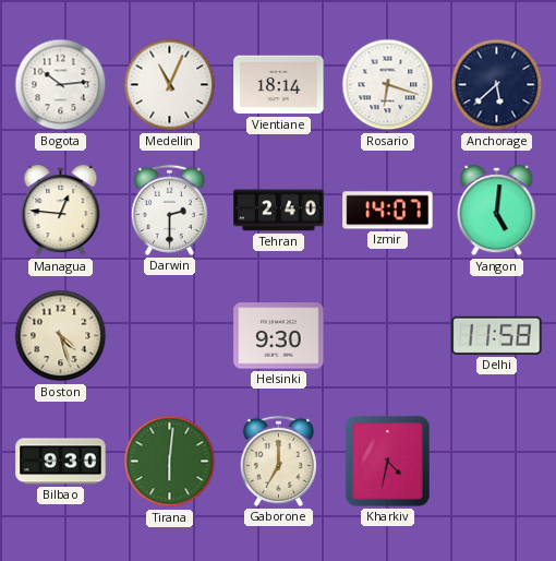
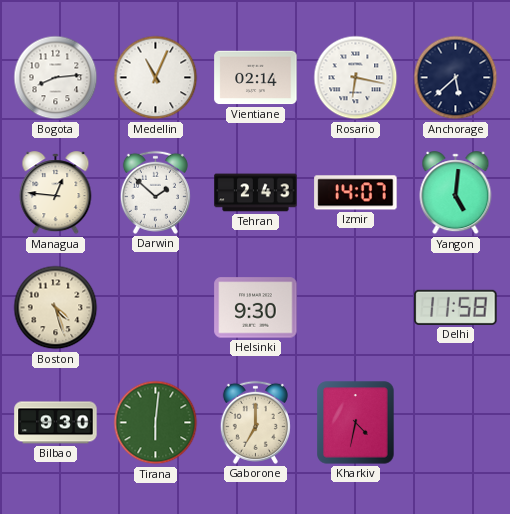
Bogota: 10:14 -> 8:14
Vientiane: 18:14 -> 02:14
Rosario: 6:18 -> 6:17
Darwin: 2:30 -> 1:52
Tehran: 2:40 -> 2:43
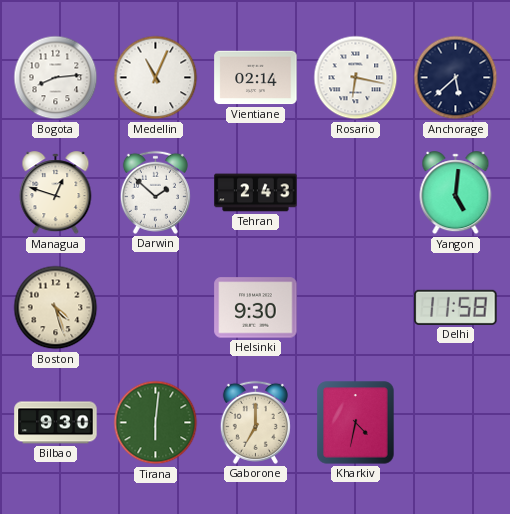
Managua: 12:46 -> 12:48
Izmir: 14:07 -> none
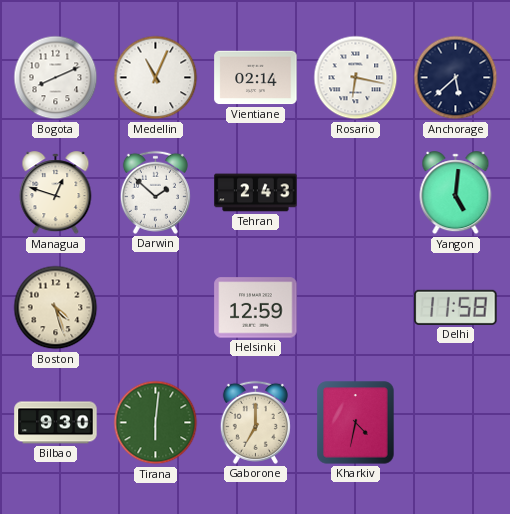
Bogota: 8:14 -> 8:11
Helsinki: 9:30 -> 12:59
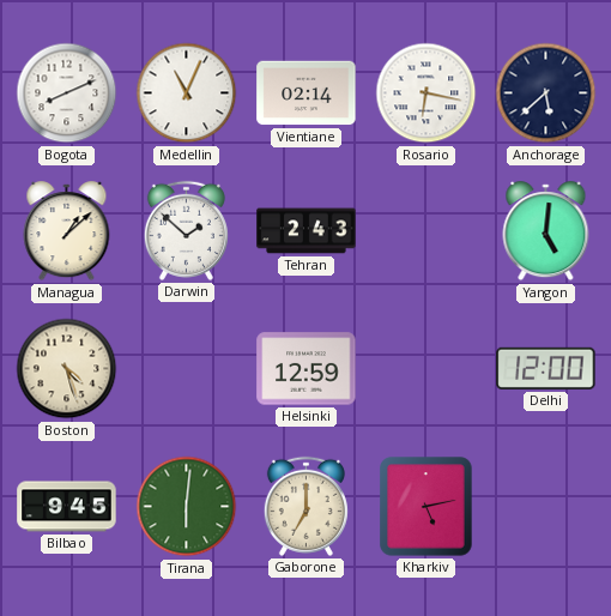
Managua: 12:48 -> 1:08
Delhi: 11:58 -> 12:00
Bilbao: 9:30 -> 9:45
Kharkiv: 4:32 -> 5:13
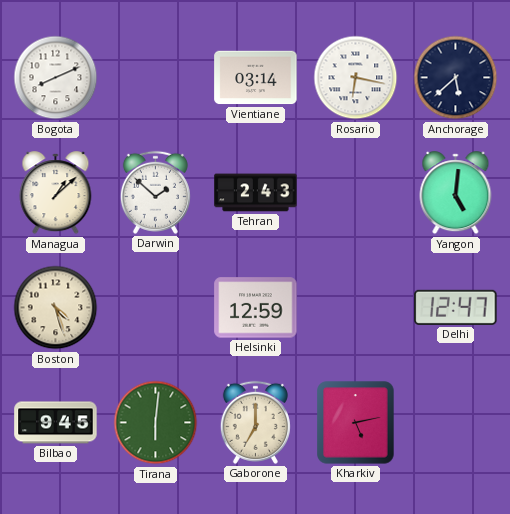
Medellin: 11:04 -> none
Vientiane: 02:14 -> 03:14
Delhi: 12:00 -> 12:47
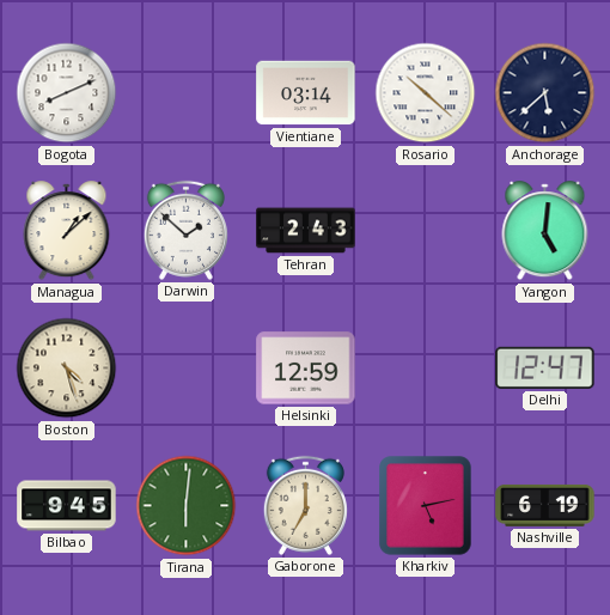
Rosario: 6:17 -> 10:22
Nashville: none -> 6:19
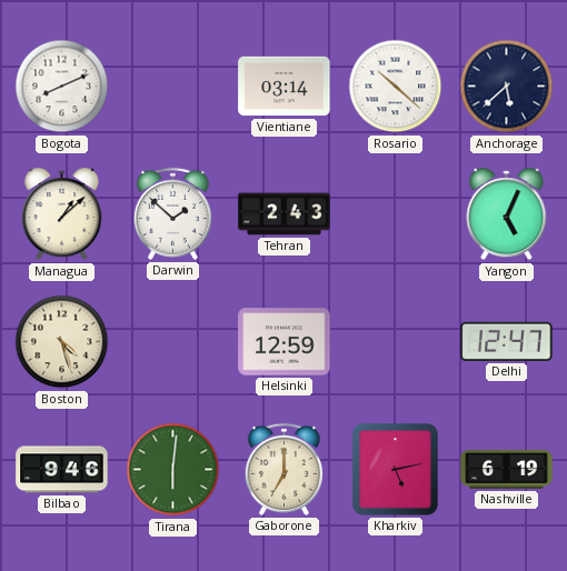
Yangon: 5:01 -> 5:04
Bilbao: 9:45 -> 9:46
